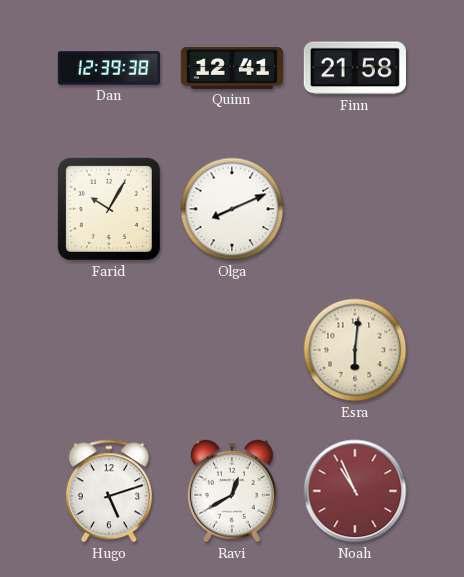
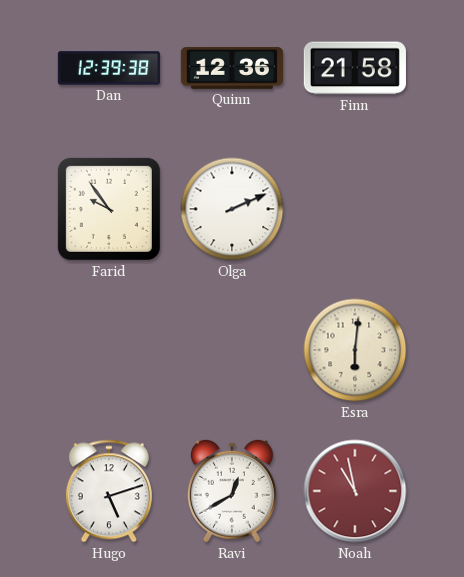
Quinn: 12:41 -> 12:36
Farid: 10:05 -> 9:54
Olga: 8:11 -> 2:11
Noah: 10:56 -> 10:58
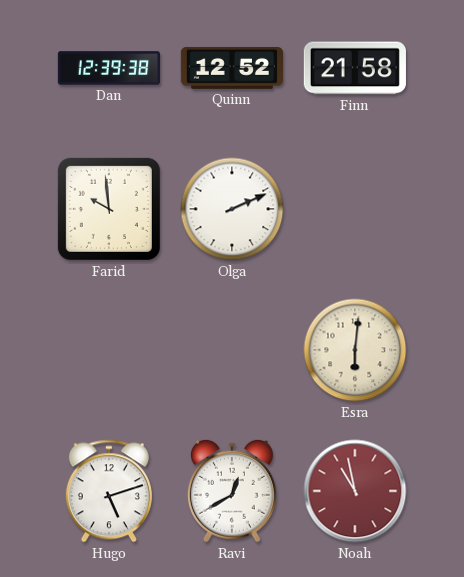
Quinn: 12:36 -> 12:52
Farid: 9:54 -> 9:59
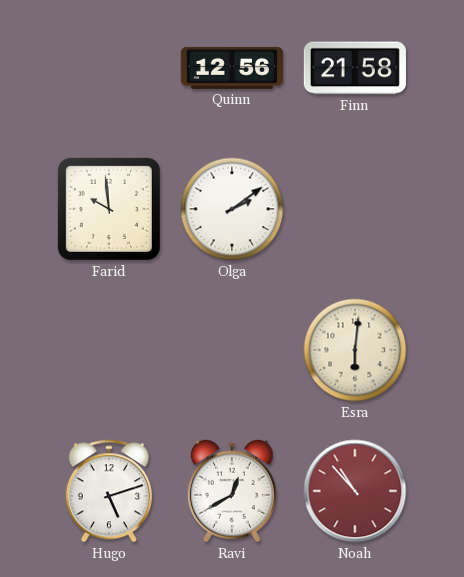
Dan: 12:39 -> none
Quinn: 12:52 -> 12:56
Olga: 2:11 -> 2:09
Noah: 10:58 -> 10:53
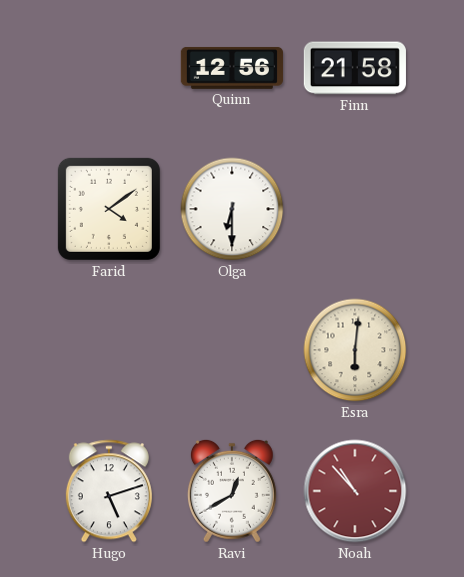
Farid: 9:59 -> 4:09
Olga: 2:09 -> 6:30
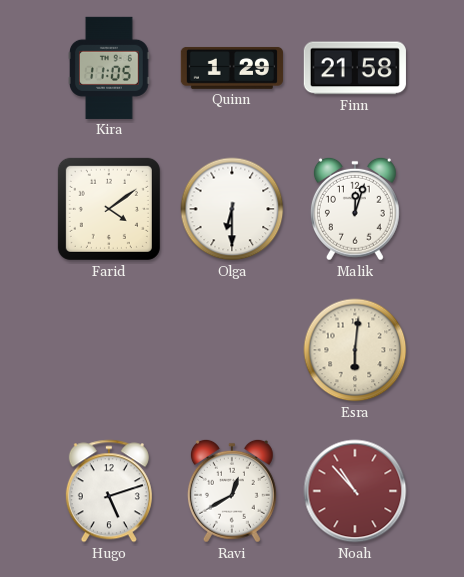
Kira: none -> 11:05
Quinn: 12:56 -> 1:29
Malik: none -> 12:03
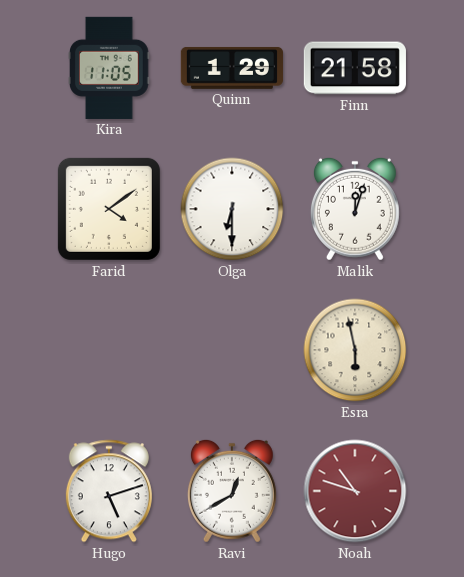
Esra: 6:01 -> 5:58
Noah: 10:53 -> 10:48
